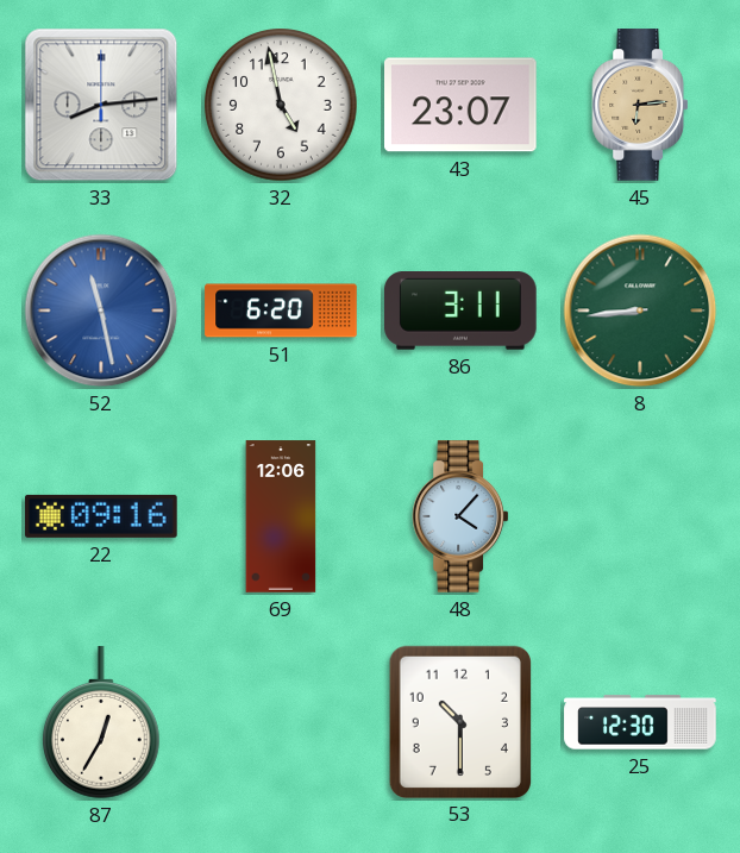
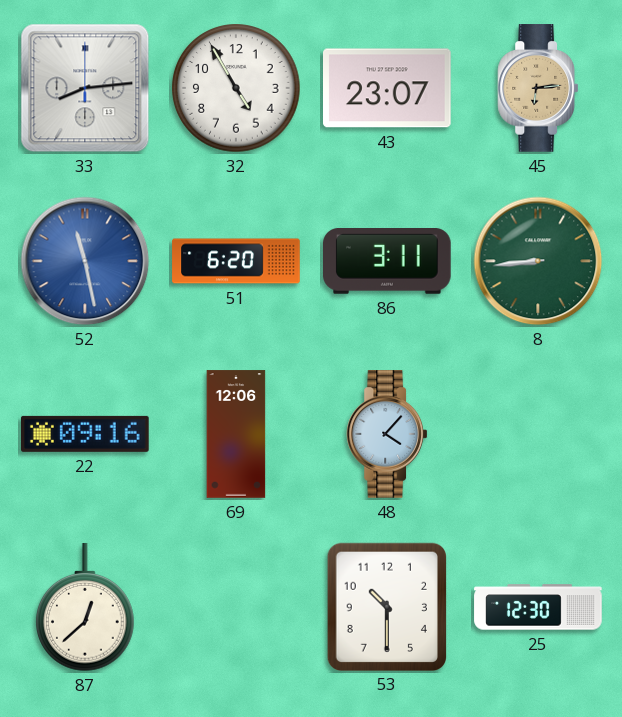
32: 4:58 -> 4:55
87: 12:35 -> 12:38
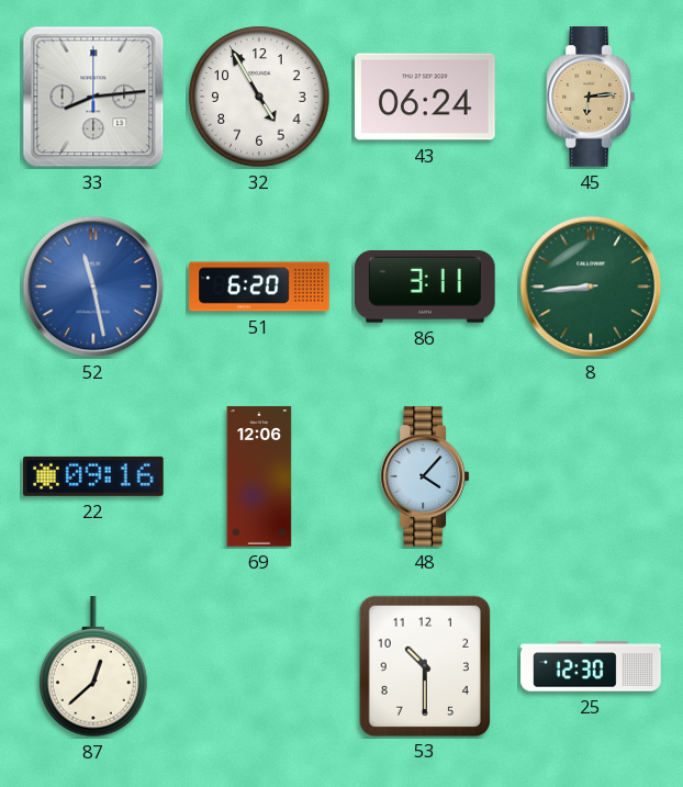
43: 23:07 -> 06:24
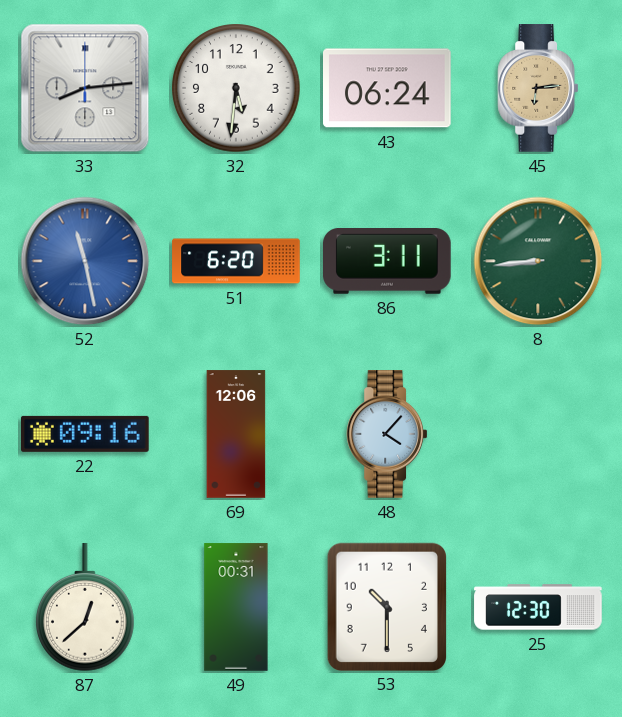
32: 4:55 -> 5:31
49: none -> 00:31
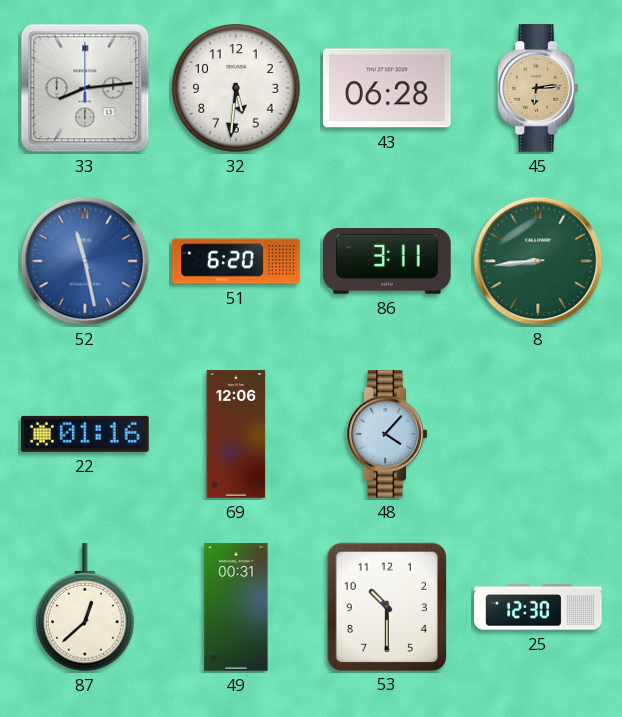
43: 06:24 -> 06:28
22: 09:16 -> 01:16
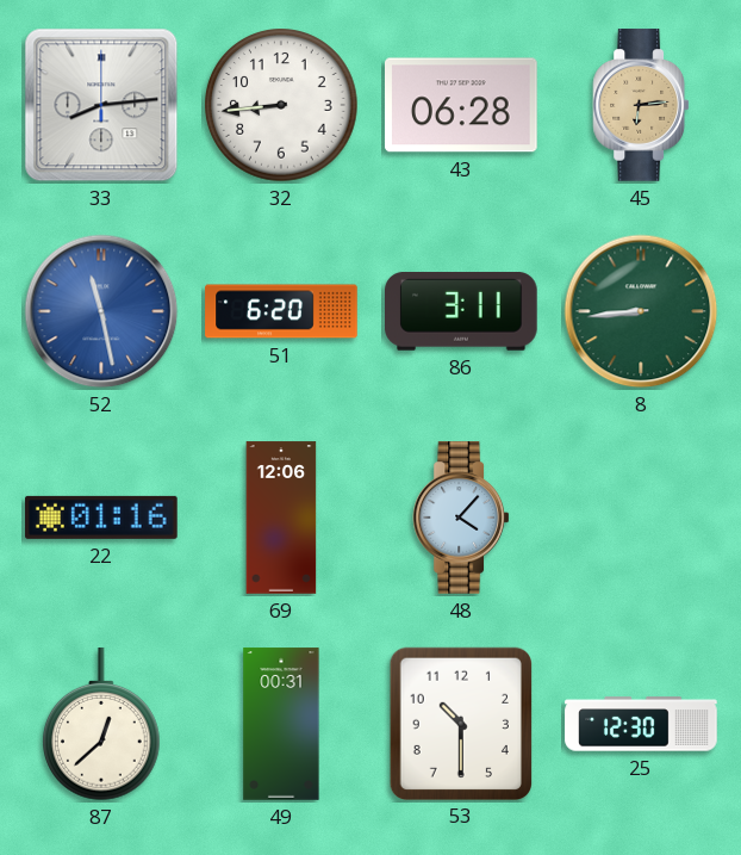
32: 5:31 -> 8:44
